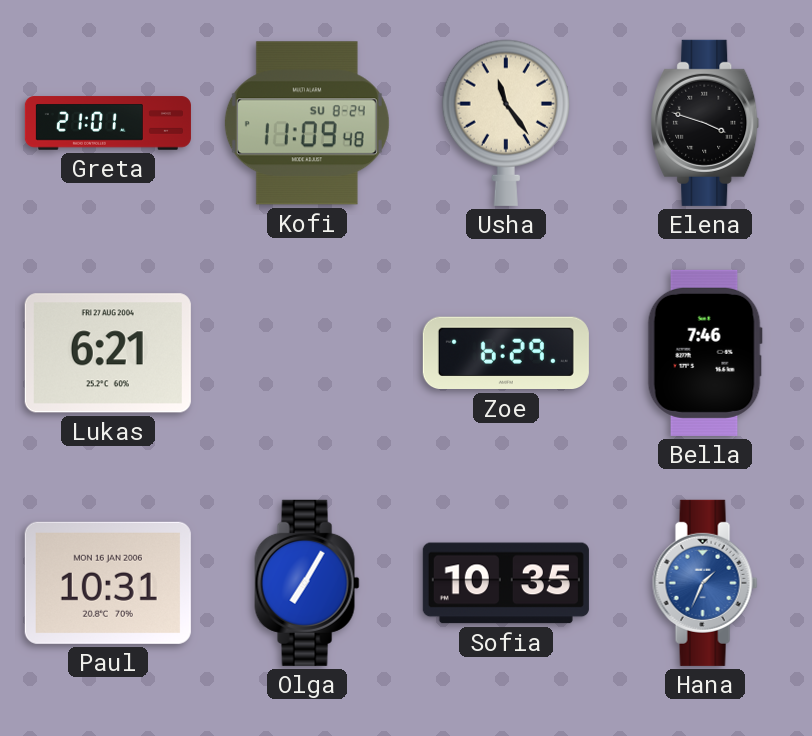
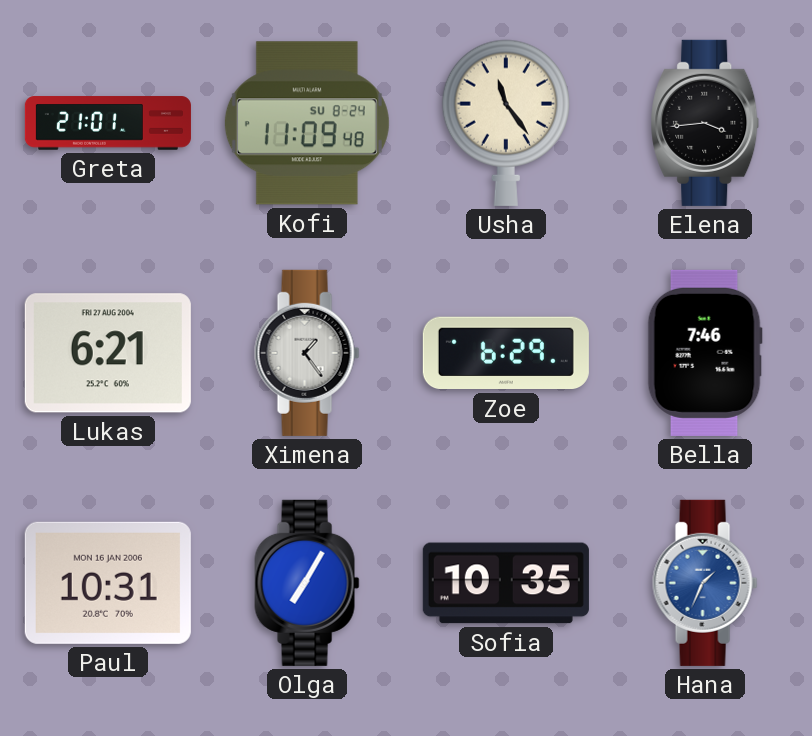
Elena: 3:48 -> 3:44
Ximena: none -> 1:24
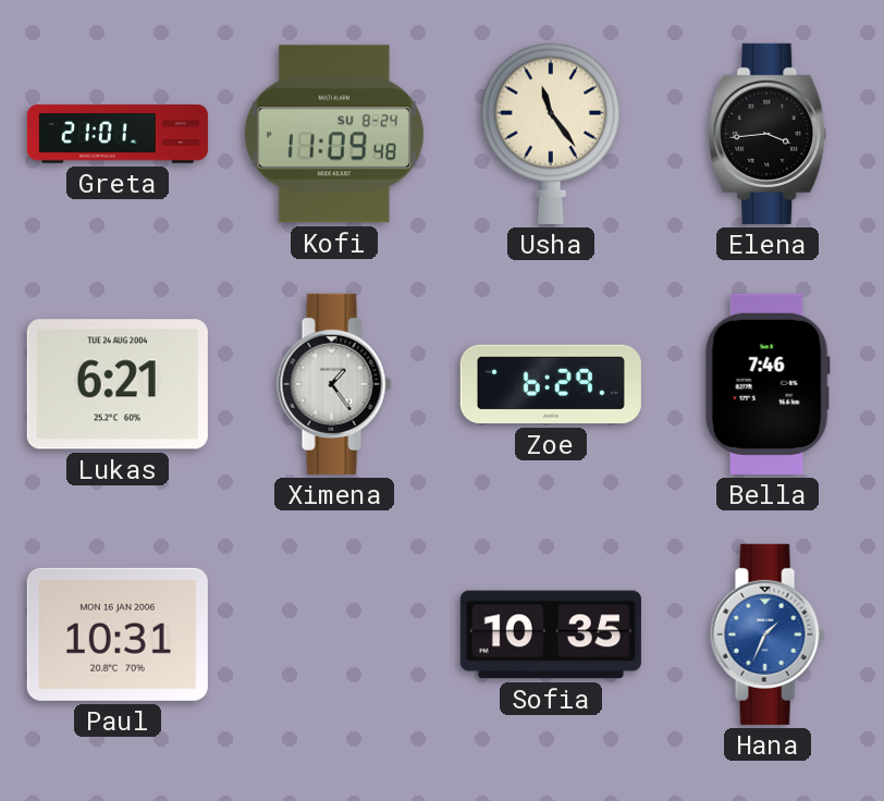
Lukas date: FRI 27 AUG 2004 -> TUE 24 AUG 2004
Olga: 7:05 -> none
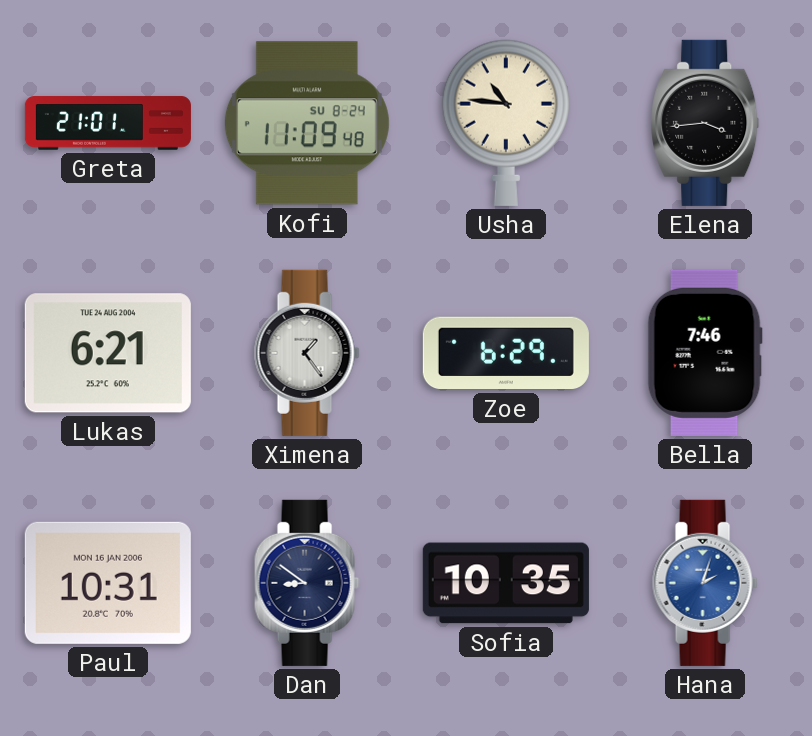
Usha: 11:24 -> 10:46
Dan: none -> 8:51
Hana: 1:34 -> 2:03
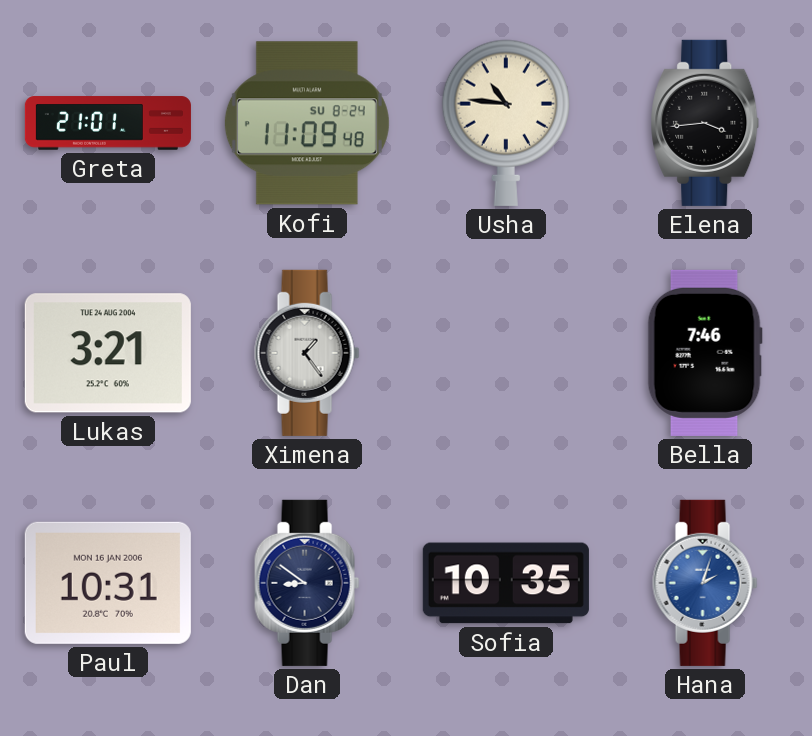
Lukas: 6:21 -> 3:21
Zoe: 6:29 -> none
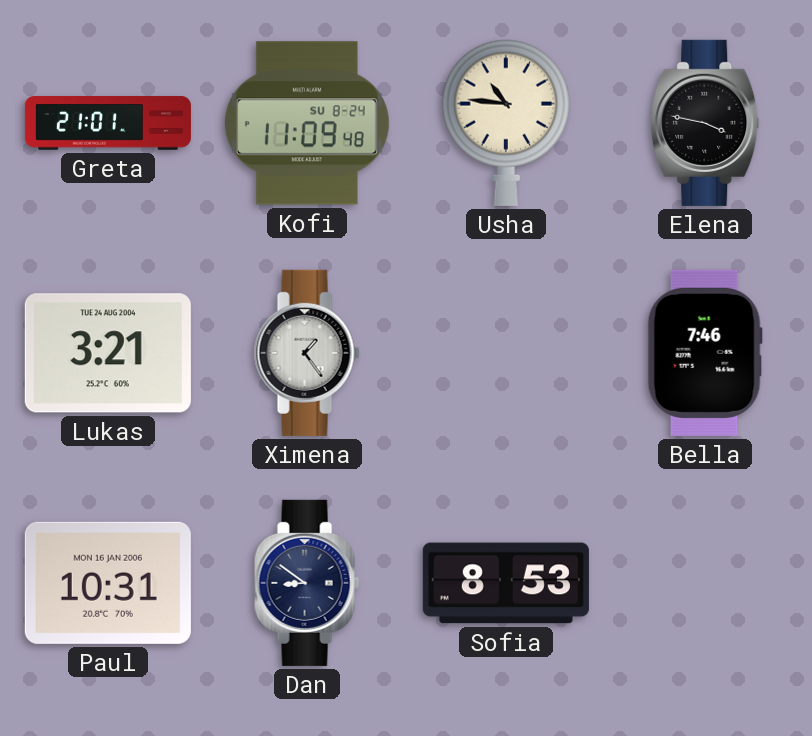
Elena: 3:44 -> 3:47
Sofia: 10:35 -> 8:53
Hana: 2:03 -> none
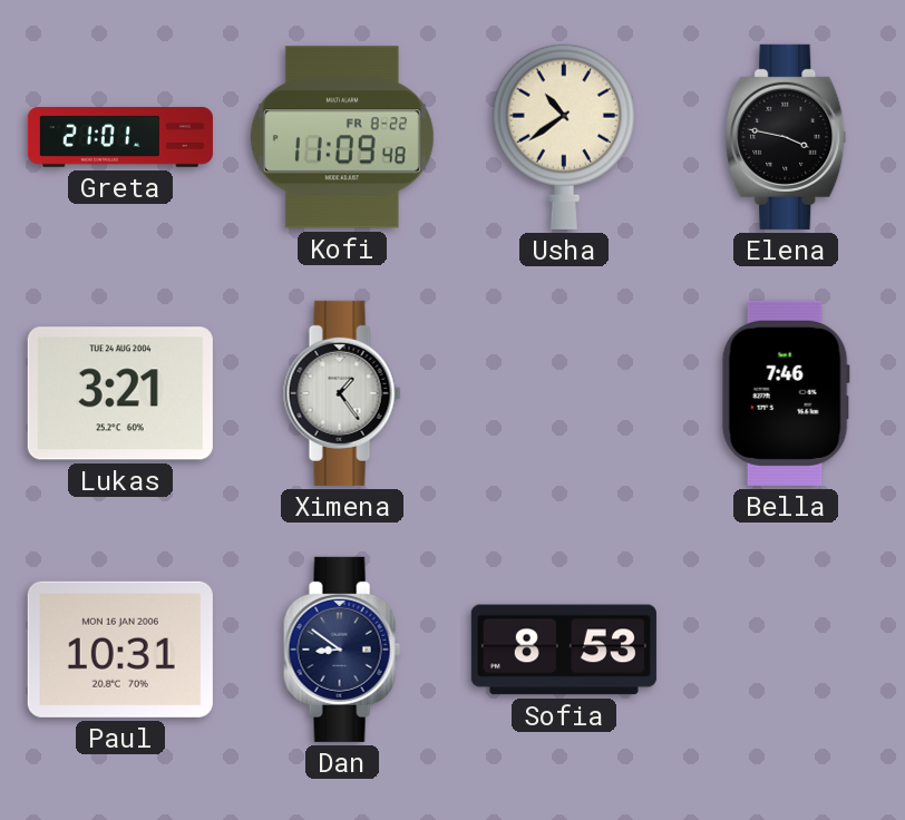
Kofi date: SU 8-24 -> FR 8-22
Usha: 10:46 -> 10:39
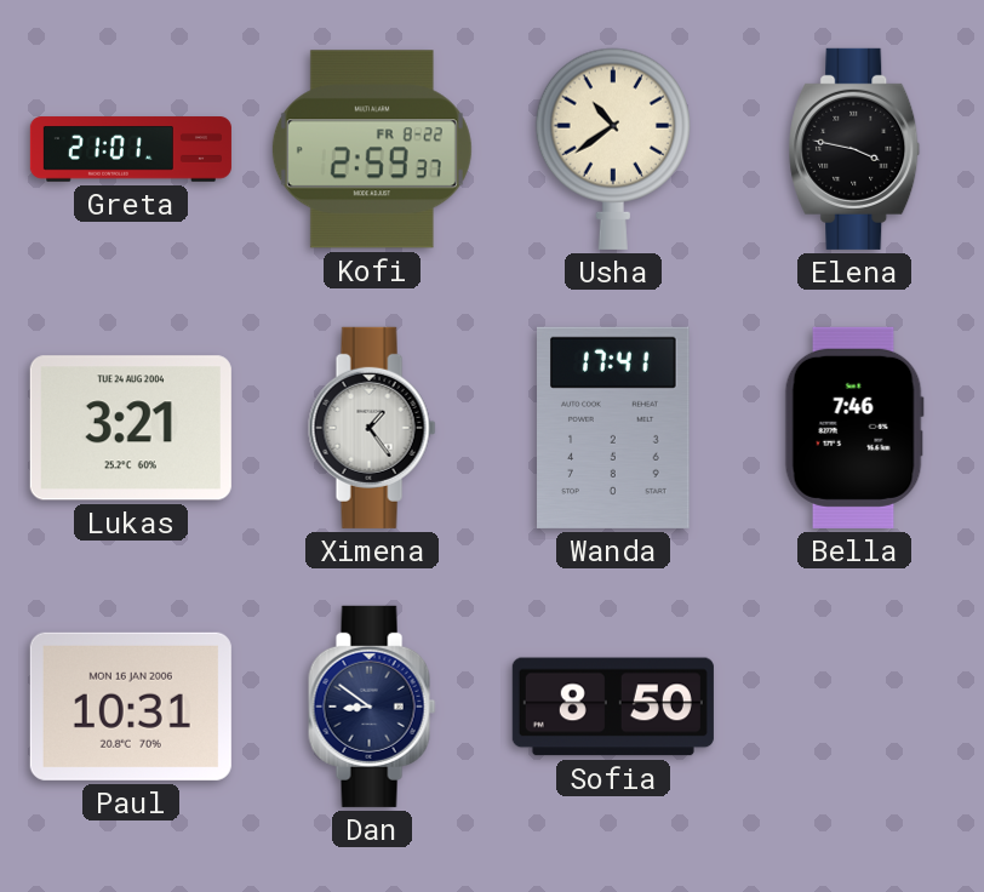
Kofi: 11:09 -> 2:59
Wanda: none -> 17:41
Sofia: 8:53 -> 8:50
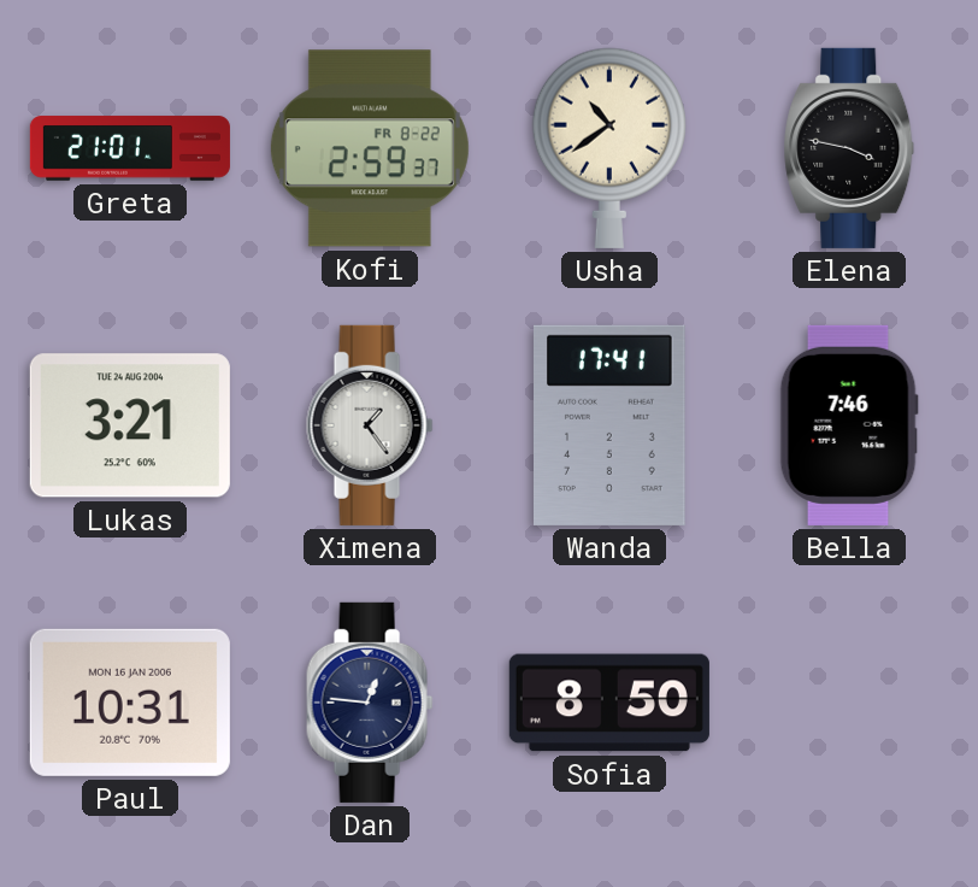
Dan: 8:51 -> 12:46
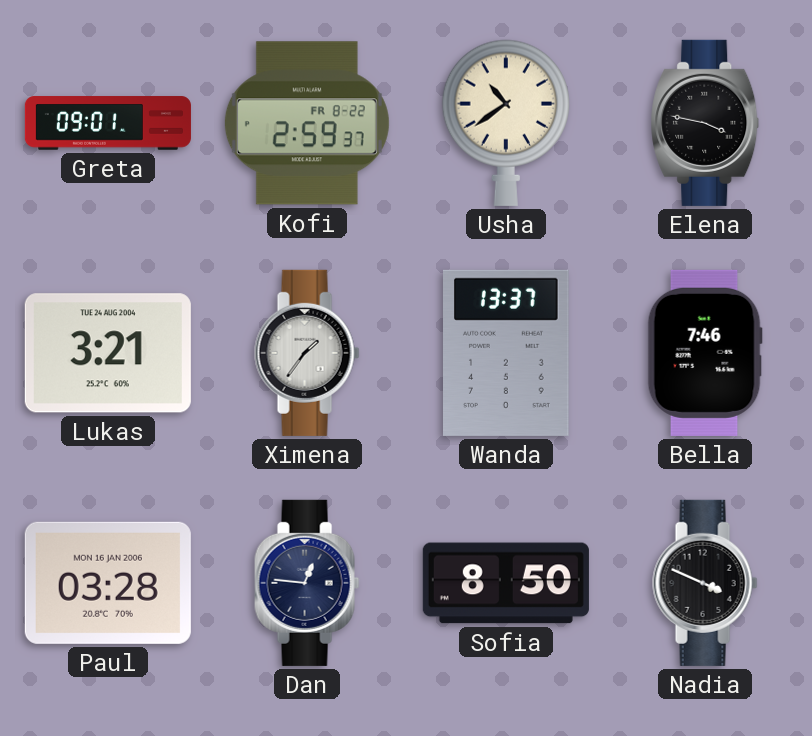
Greta: 21:01 -> 09:01
Ximena: 1:24 -> 1:36
Wanda: 17:41 -> 13:37
Paul: 10:31 -> 03:28
Nadia: none -> 3:49
